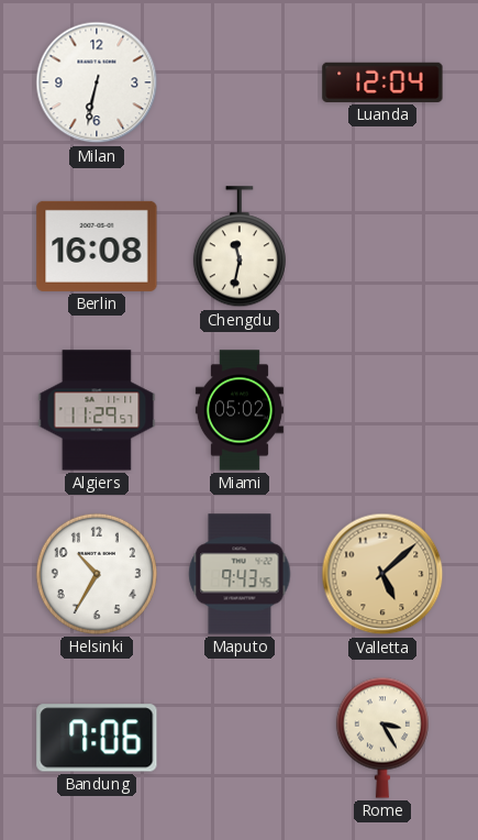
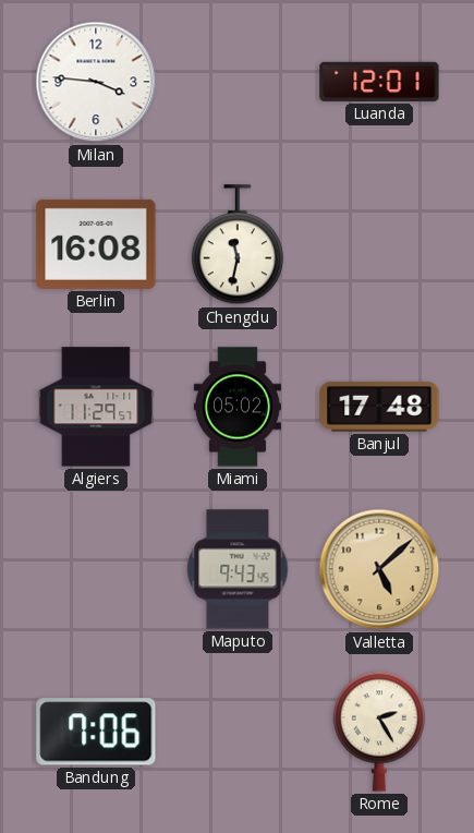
Milan: 6:32 -> 3:46
Luanda: 12:04 -> 12:01
Banjul: none -> 17:48
Helsinki: 10:35 -> none
Rome: 3:25 -> 2:25
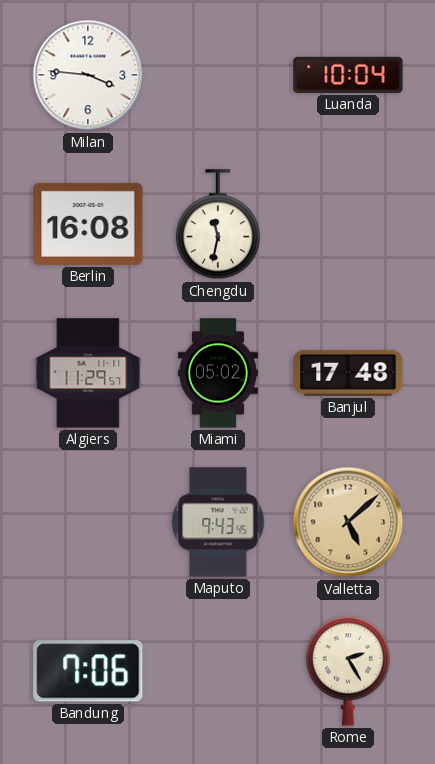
Luanda: 12:01 -> 10:04
